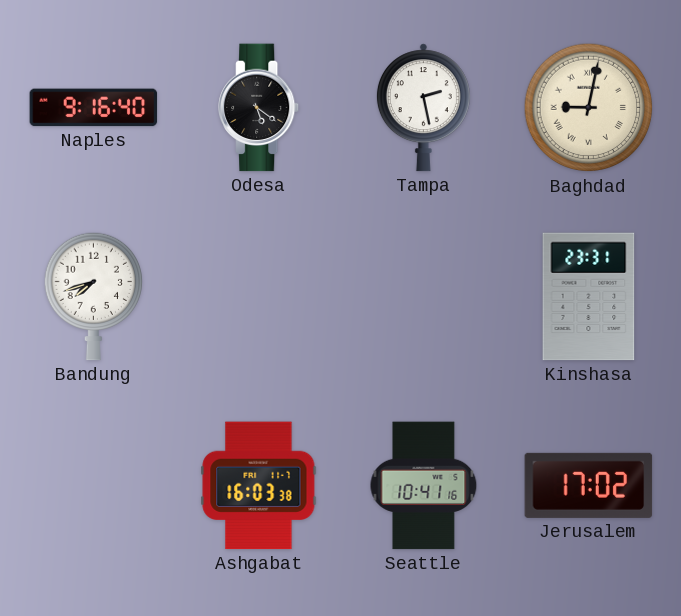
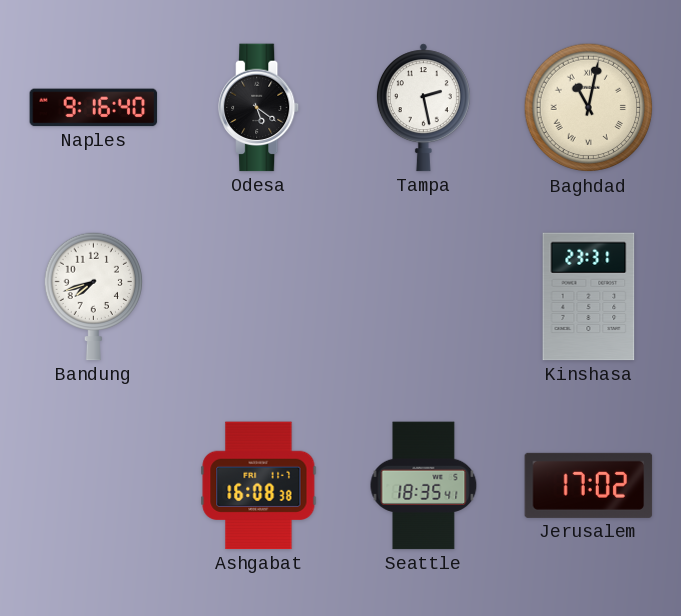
Baghdad: 9:02 -> 11:02
Ashgabat: 16:03 -> 16:08
Seattle: 10:41 -> 18:35
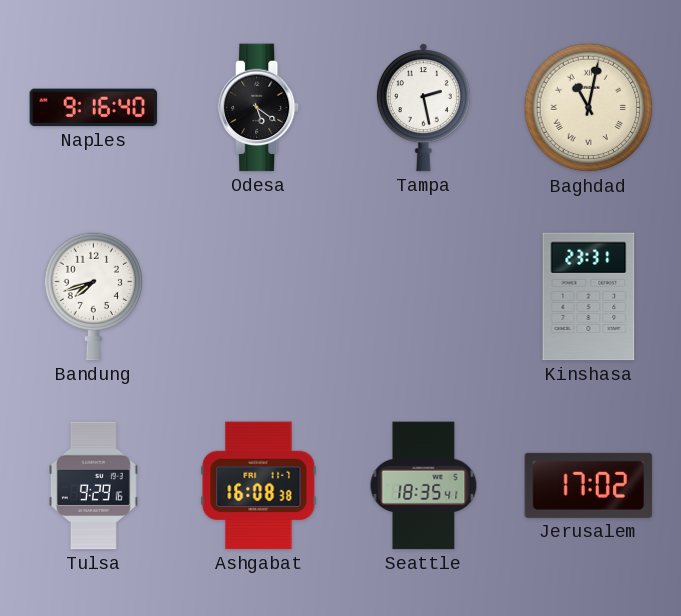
Tulsa: none -> 9:29
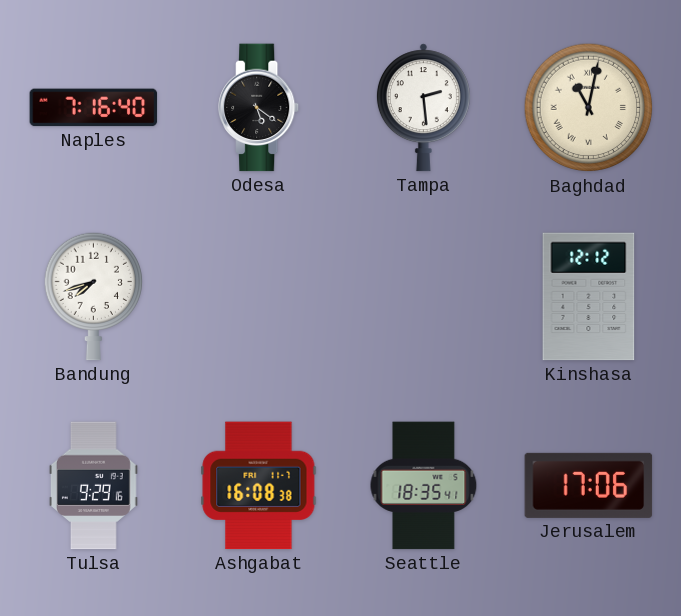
Naples: 9:16 -> 7:16
Tampa: 2:28 -> 2:29
Kinshasa: 23:31 -> 12:12
Jerusalem: 17:02 -> 17:06
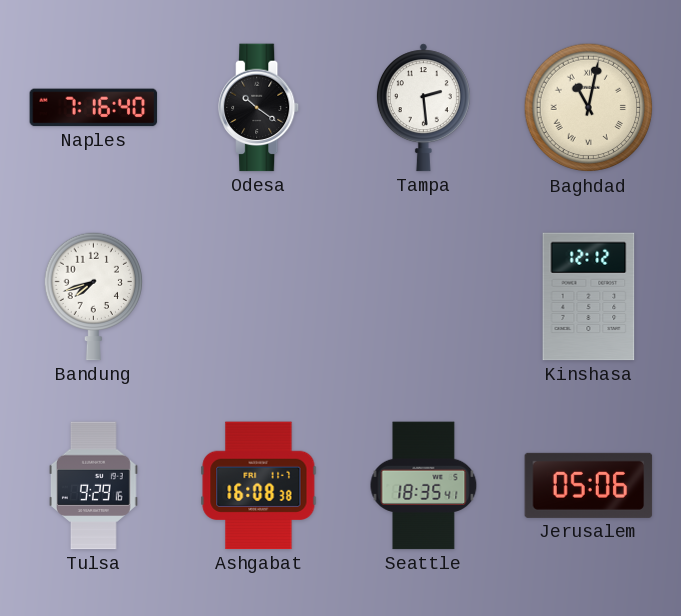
Odesa: 5:21 -> 10:21
Jerusalem: 17:06 -> 05:06
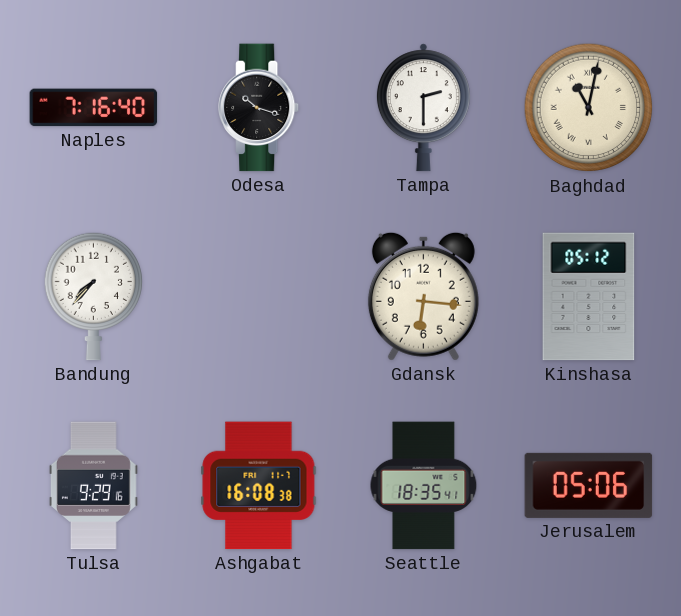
Odesa: 10:21 -> 10:18
Tampa: 2:29 -> 2:30
Bandung: 7:42 -> 7:37
Gdansk: none -> 6:16
Kinshasa: 12:12 -> 05:12
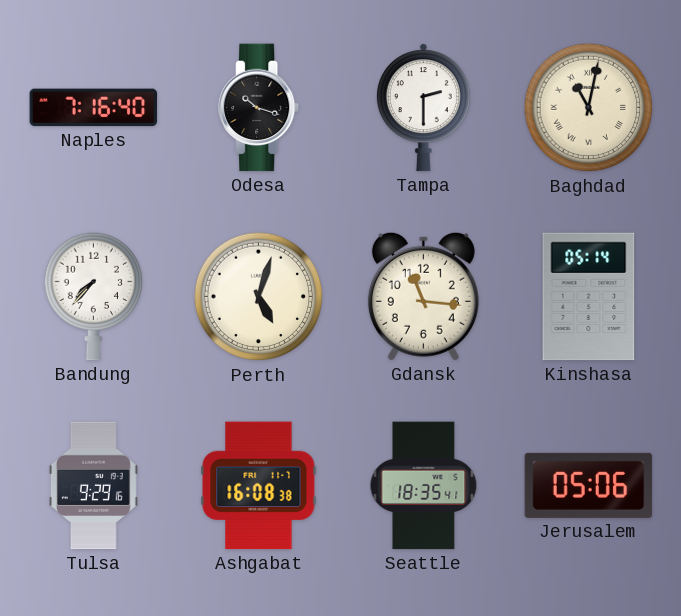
Perth: none -> 5:03
Gdansk: 6:16 -> 11:16
Kinshasa: 05:12 -> 05:14
